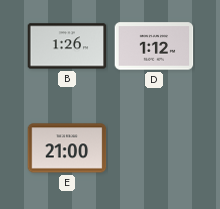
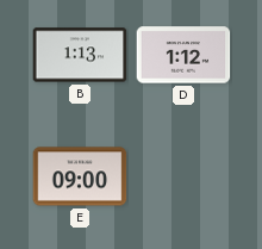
B: 1:26 -> 1:13
E: 21:00 -> 09:00
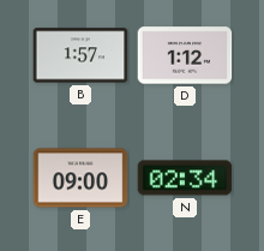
B: 1:13 -> 1:57
N: none -> 02:34
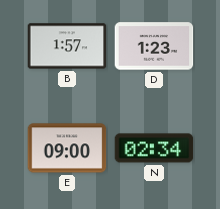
D: 1:12 -> 1:23
